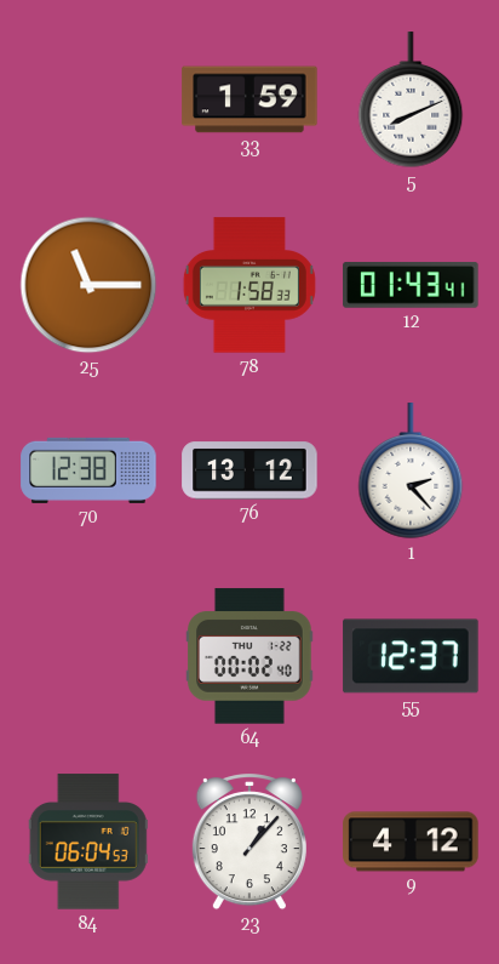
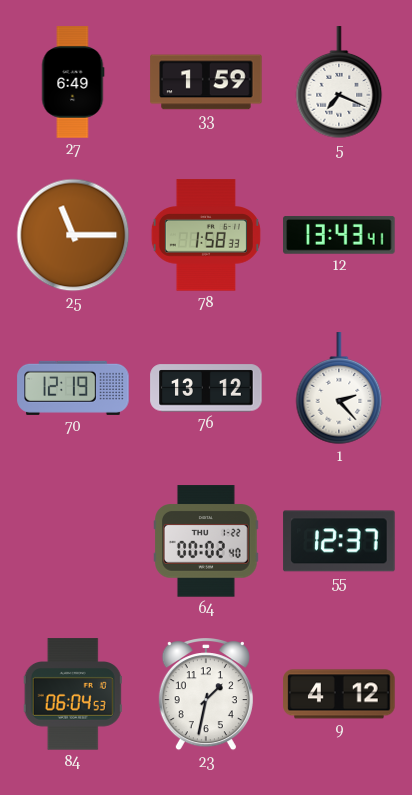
27: none -> 6:49
5: 8:11 -> 7:19
12: 01:43 -> 13:43
70: 12:38 -> 12:19
23: 1:07 -> 1:32
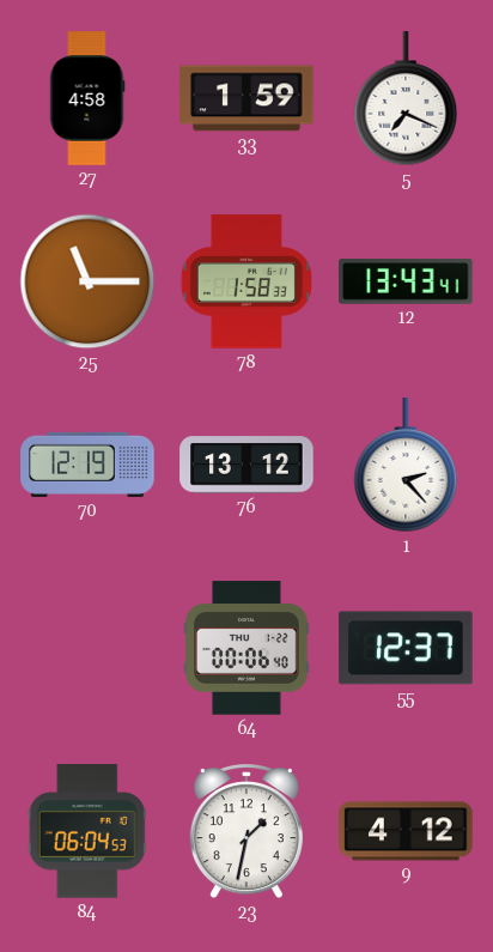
27: 6:49 -> 4:58
64: 00:02 -> 00:06
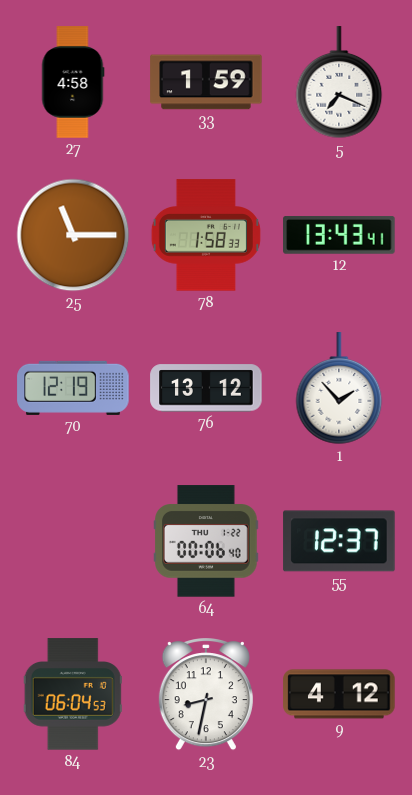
1: 2:23 -> 1:53
23: 1:32 -> 8:32
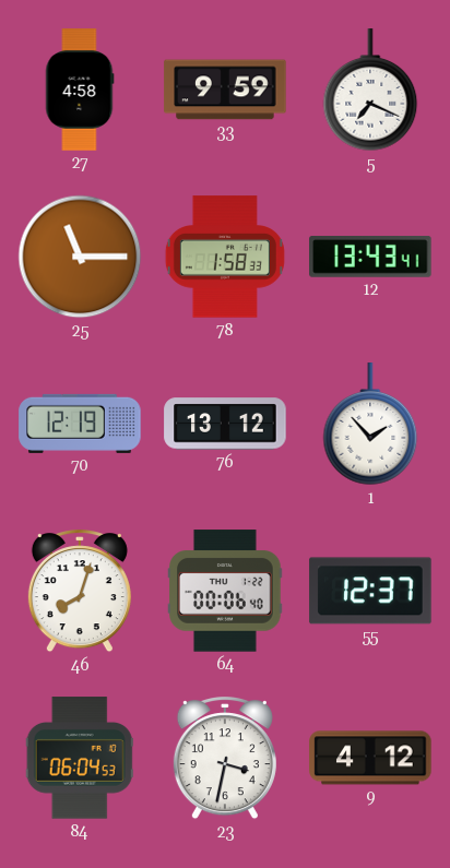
33: 1:59 -> 9:59
46: none -> 8:03
23: 8:32 -> 3:32
